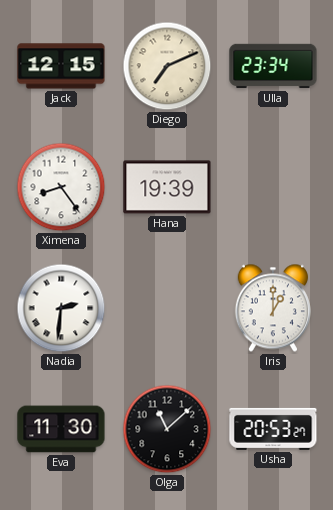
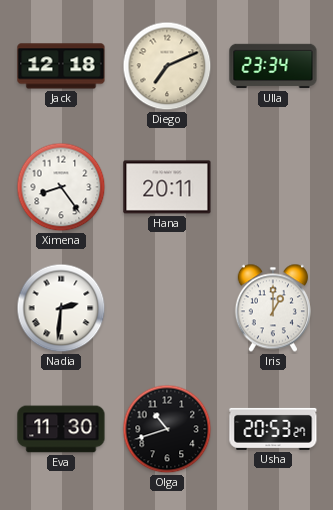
Jack: 12:15 -> 12:18
Hana: 19:39 -> 20:11
Olga: 11:08 -> 10:42
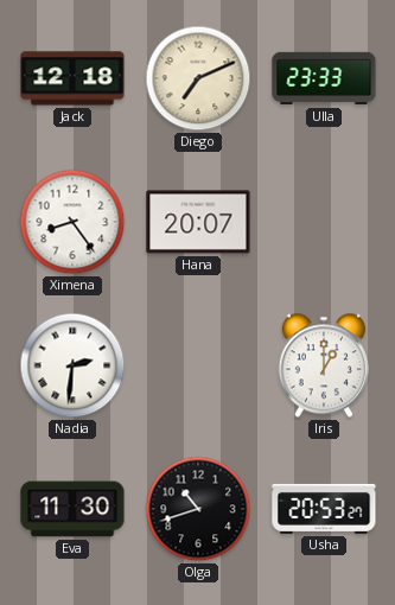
Ulla: 23:34 -> 23:33
Hana: 20:11 -> 20:07
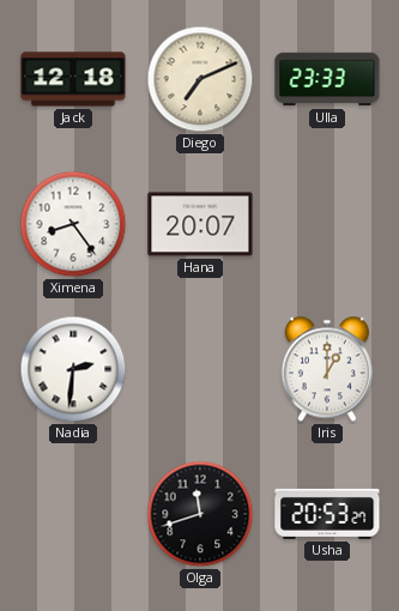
Eva: 11:30 -> none
Olga: 10:42 -> 11:42
